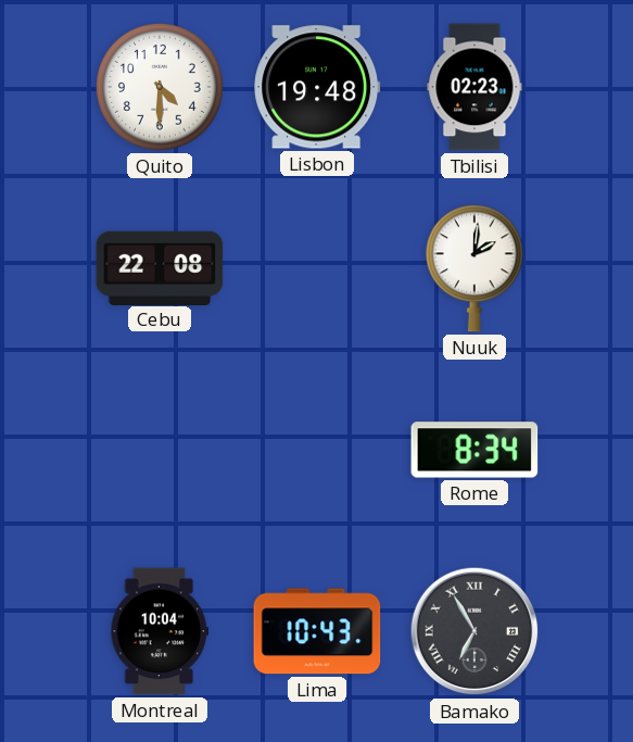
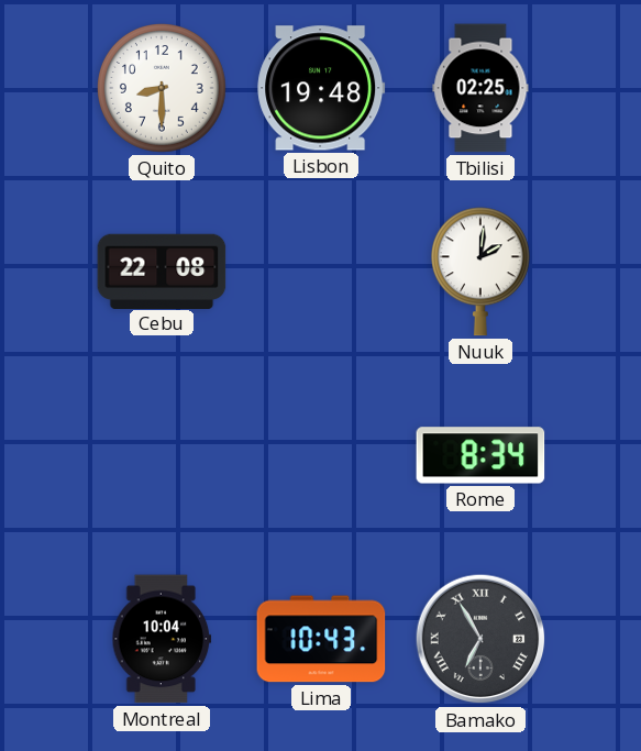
Quito: 4:30 -> 8:30
Tbilisi: 02:23 -> 02:25
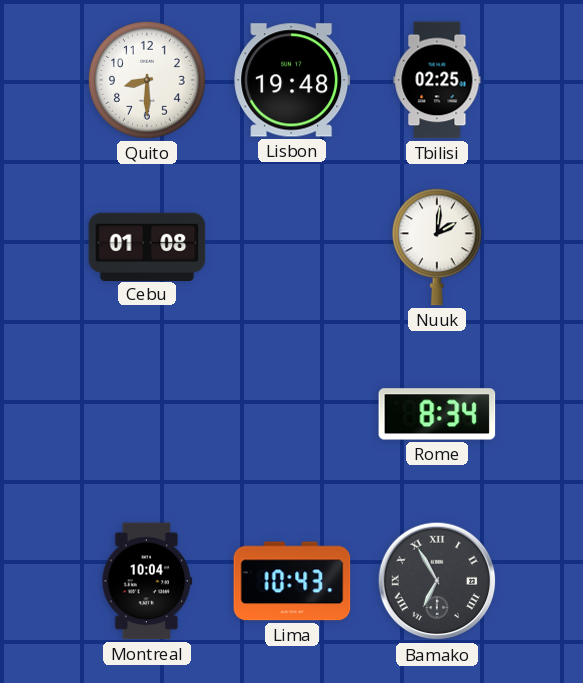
Cebu: 22:08 -> 01:08
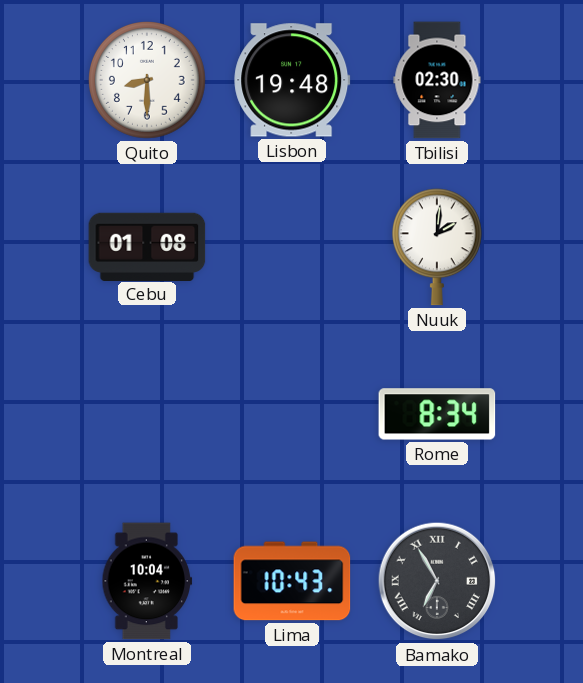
Tbilisi: 02:25 -> 02:30
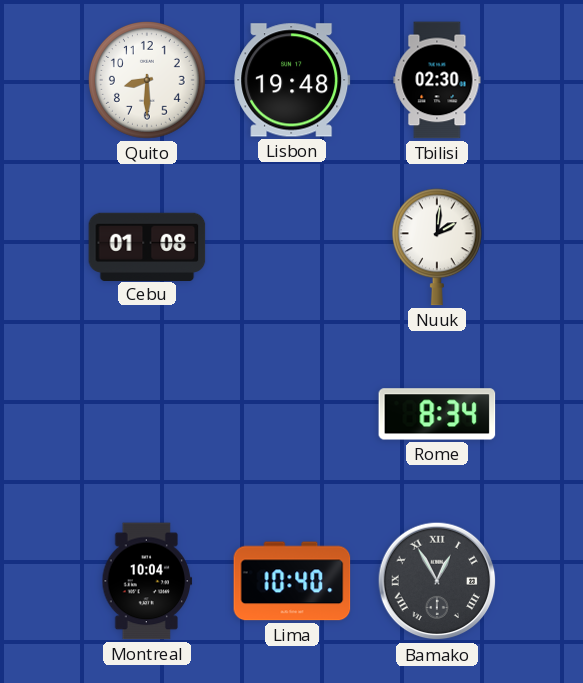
Lima: 10:43 -> 10:40
Bamako: 6:55 -> 12:55
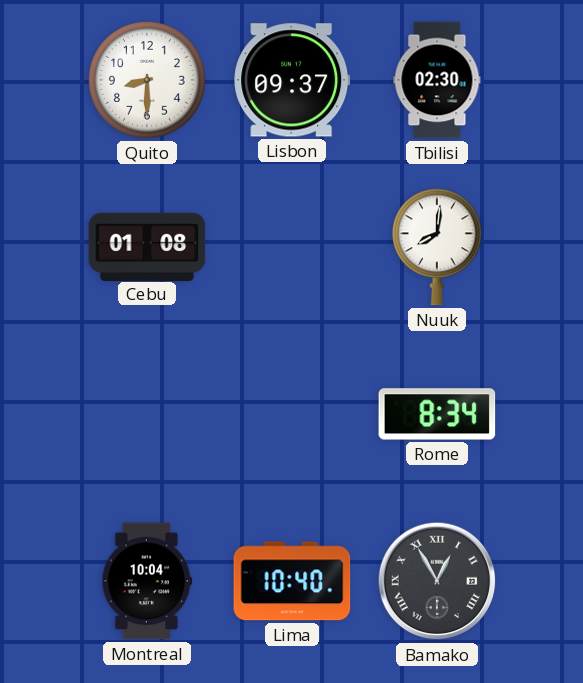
Lisbon: 19:48 -> 09:37
Nuuk: 2:01 -> 8:01
